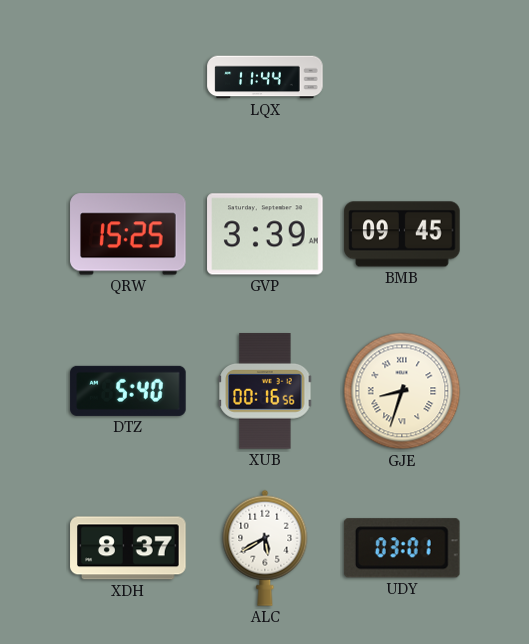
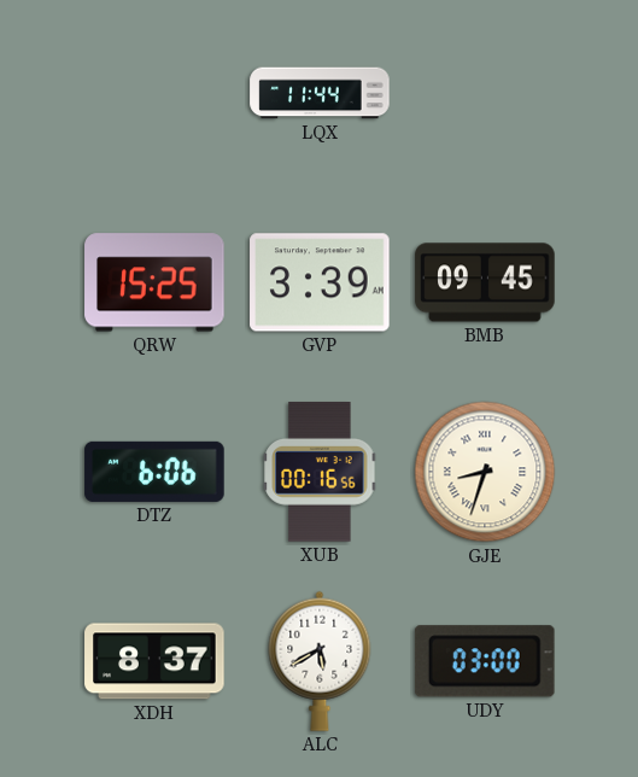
DTZ: 5:40 -> 6:06
UDY: 03:01 -> 03:00
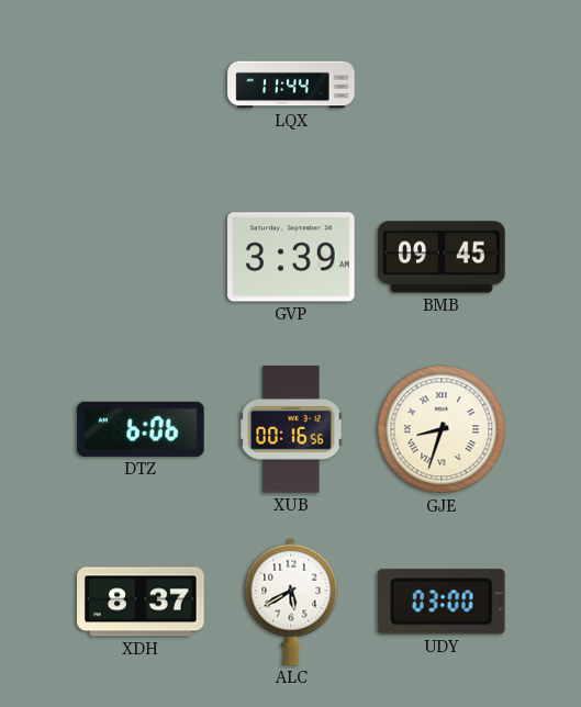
QRW: 15:25 -> none
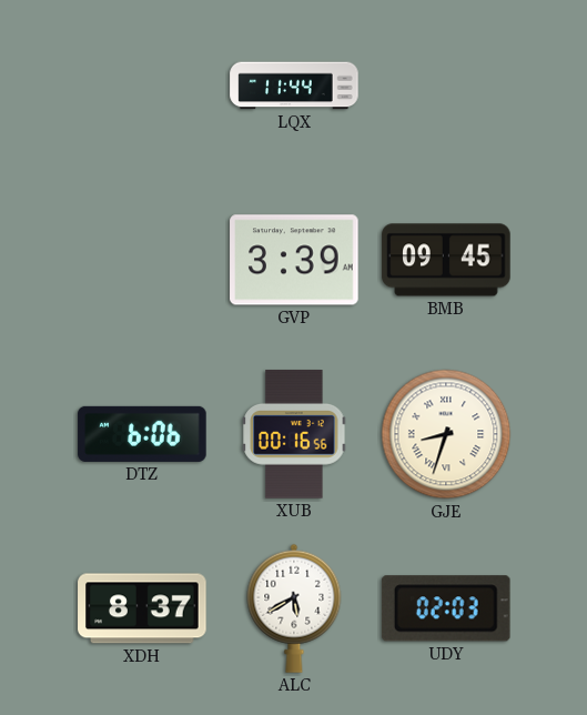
UDY: 03:00 -> 02:03
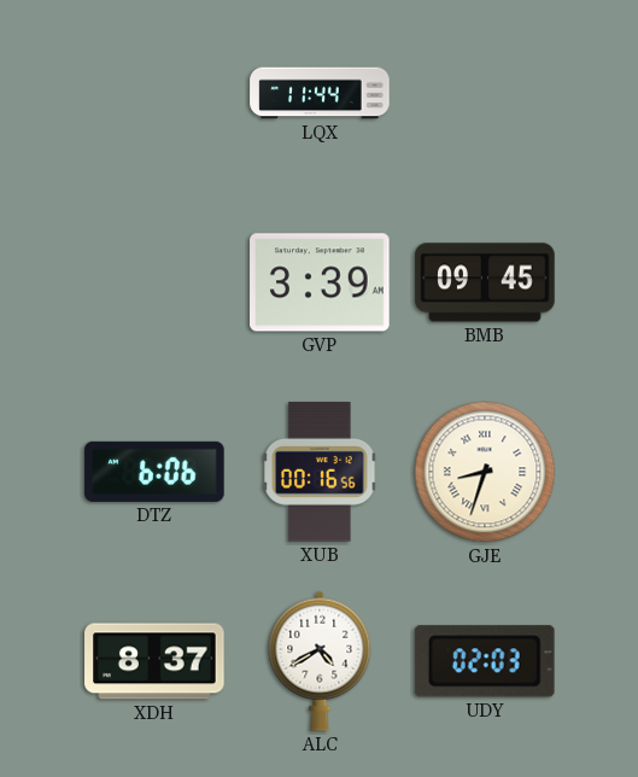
ALC: 5:40 -> 4:40
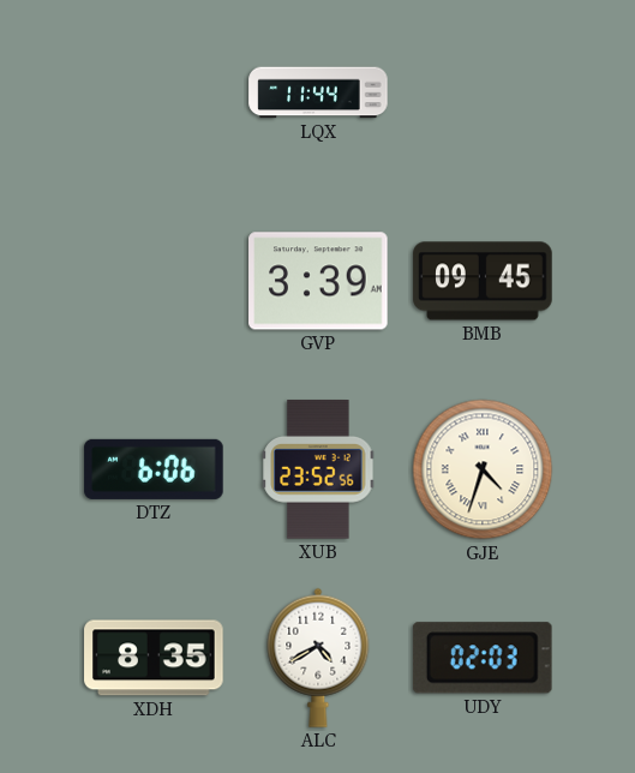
XUB: 00:16 -> 23:52
GJE: 8:33 -> 4:33
XDH: 8:37 -> 8:35
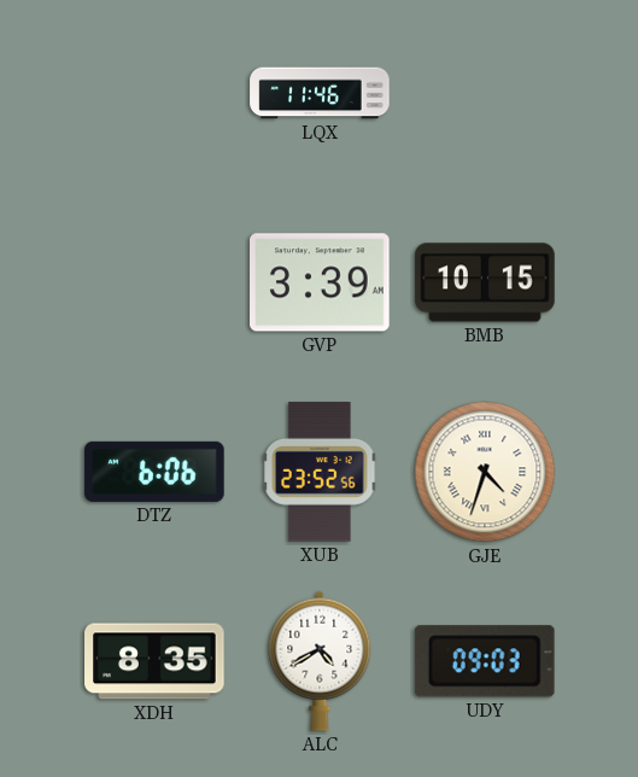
LQX: 11:44 -> 11:46
BMB: 09:45 -> 10:15
UDY: 02:03 -> 09:03
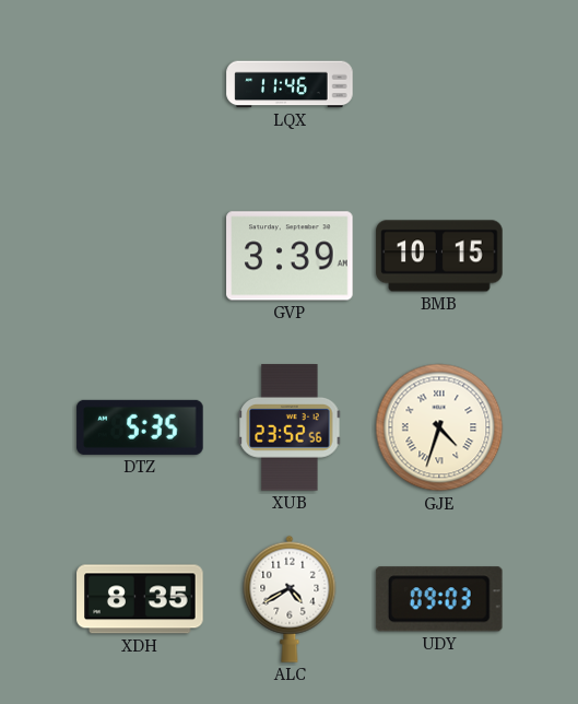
DTZ: 6:06 -> 5:35
